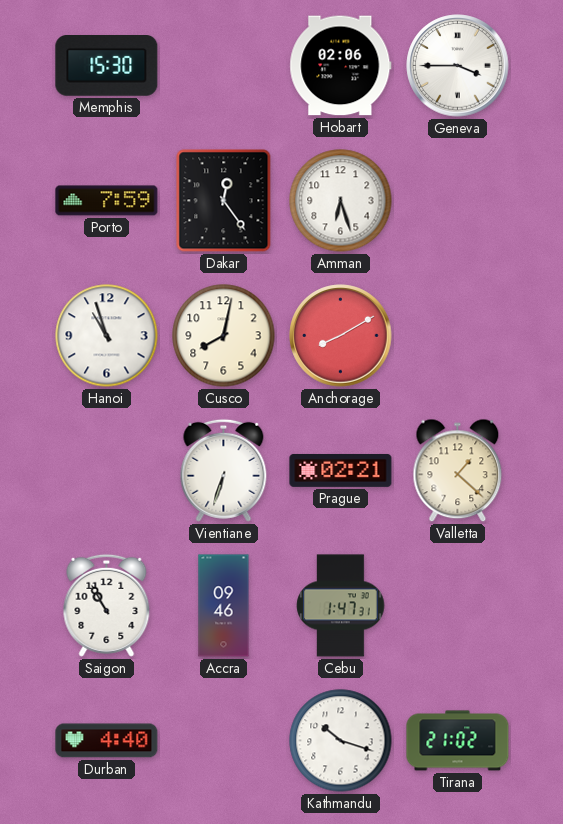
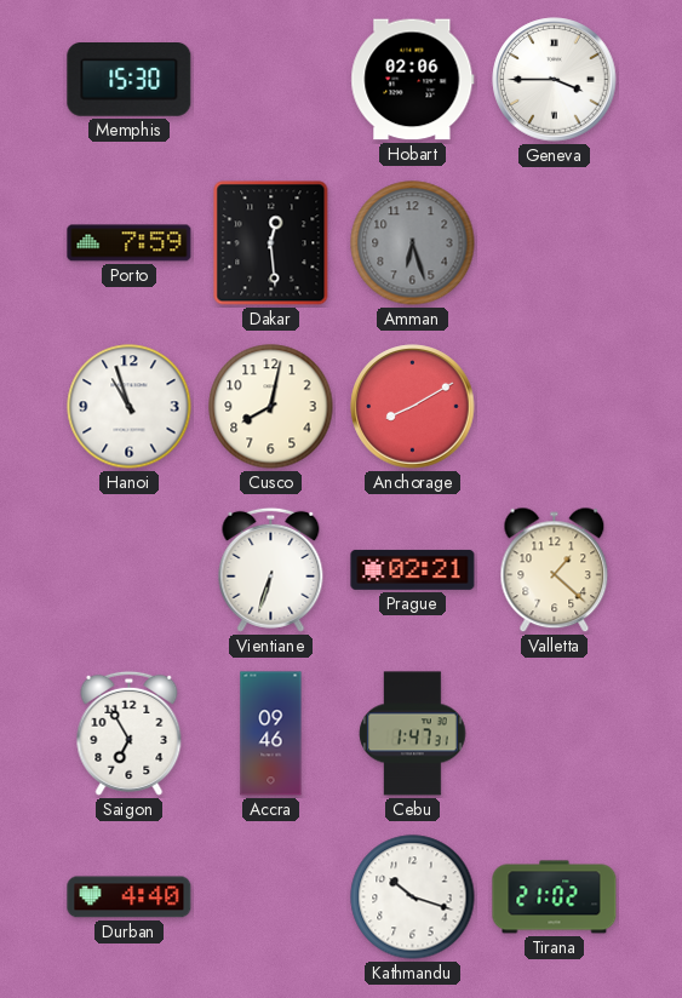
Dakar: 12:24 -> 12:29
Amman dial: white -> grey
Saigon: 10:55 -> 6:55
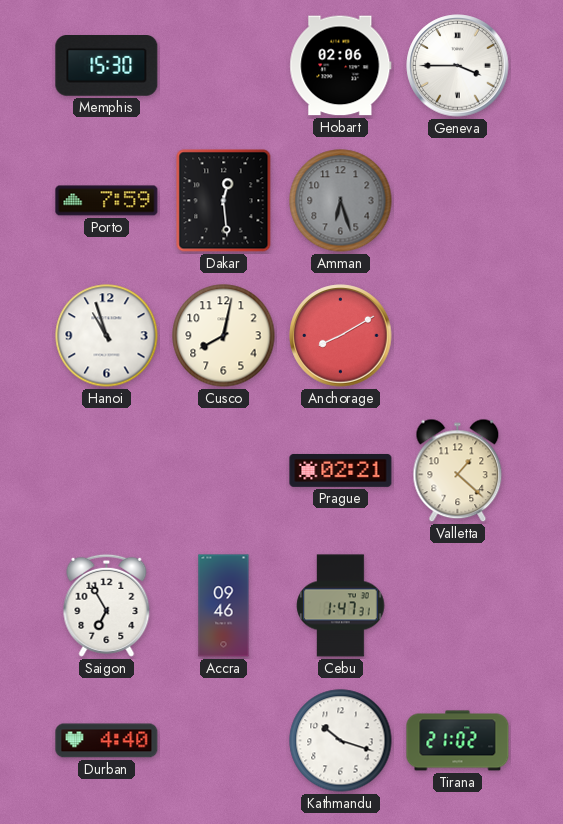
Vientiane: 6:33 -> none
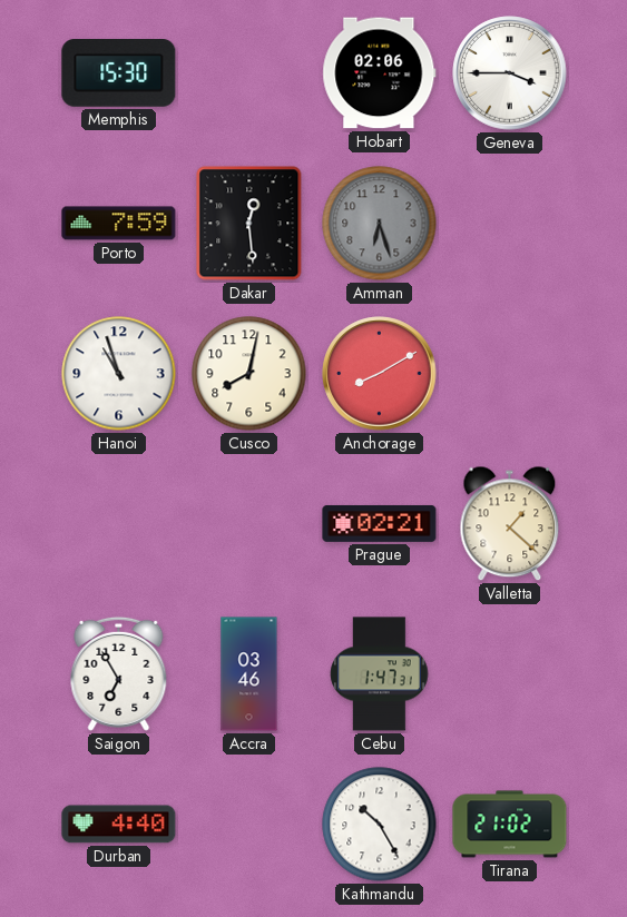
Accra: 09:46 -> 03:46
Kathmandu: 10:18 -> 10:25
